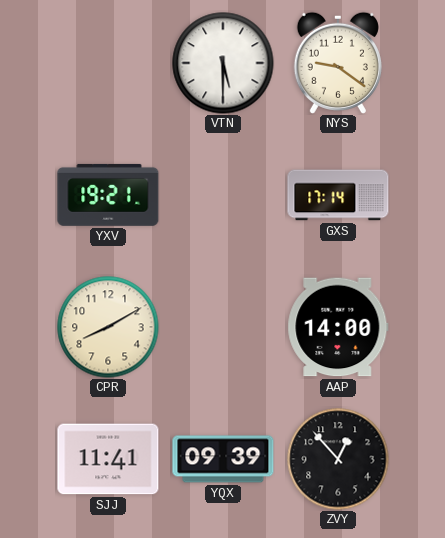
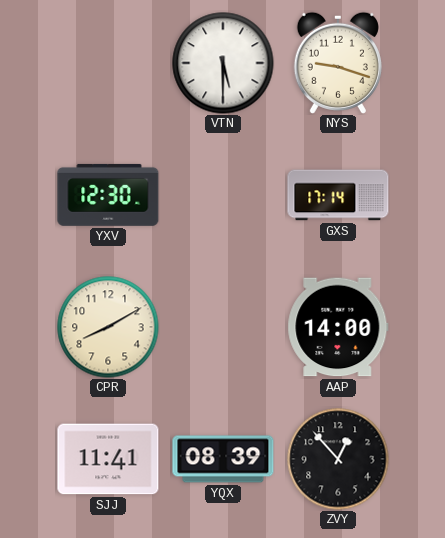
NYS: 9:21 -> 9:18
YXV: 19:21 -> 12:30
YQX: 09:39 -> 08:39
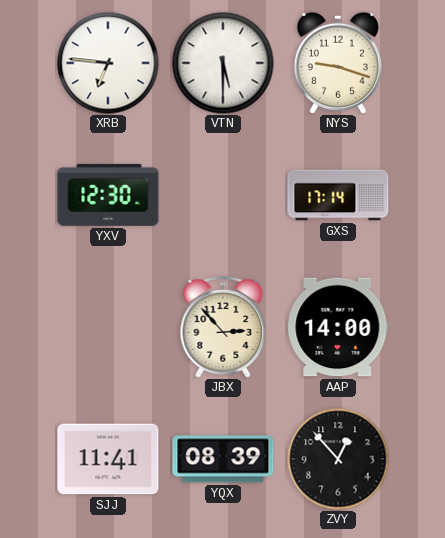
XRB: none -> 6:46
CPR: 8:10 -> none
JBX: none -> 2:53
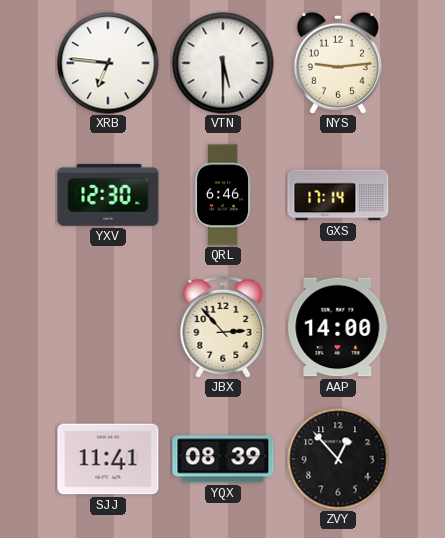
NYS: 9:18 -> 9:14
QRL: none -> 6:46
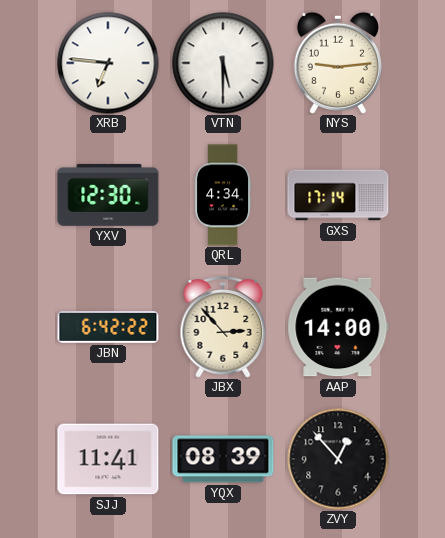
QRL: 6:46 -> 4:34
JBN: none -> 6:42
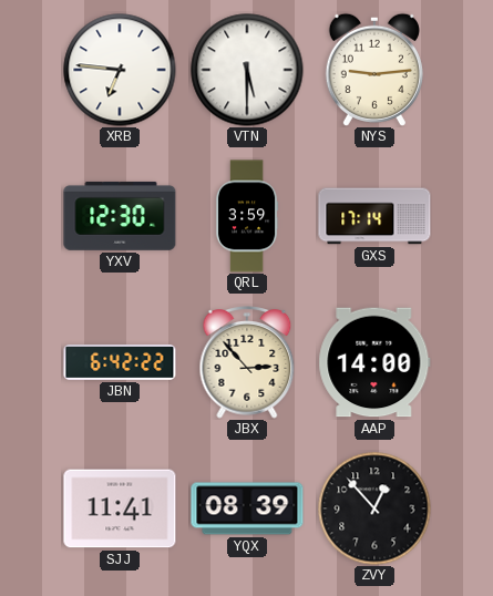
QRL: 4:34 -> 3:59
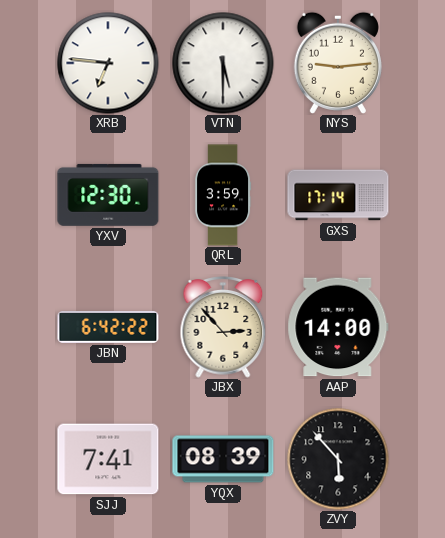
SJJ: 11:41 -> 7:41
ZVY: 12:53 -> 5:53
